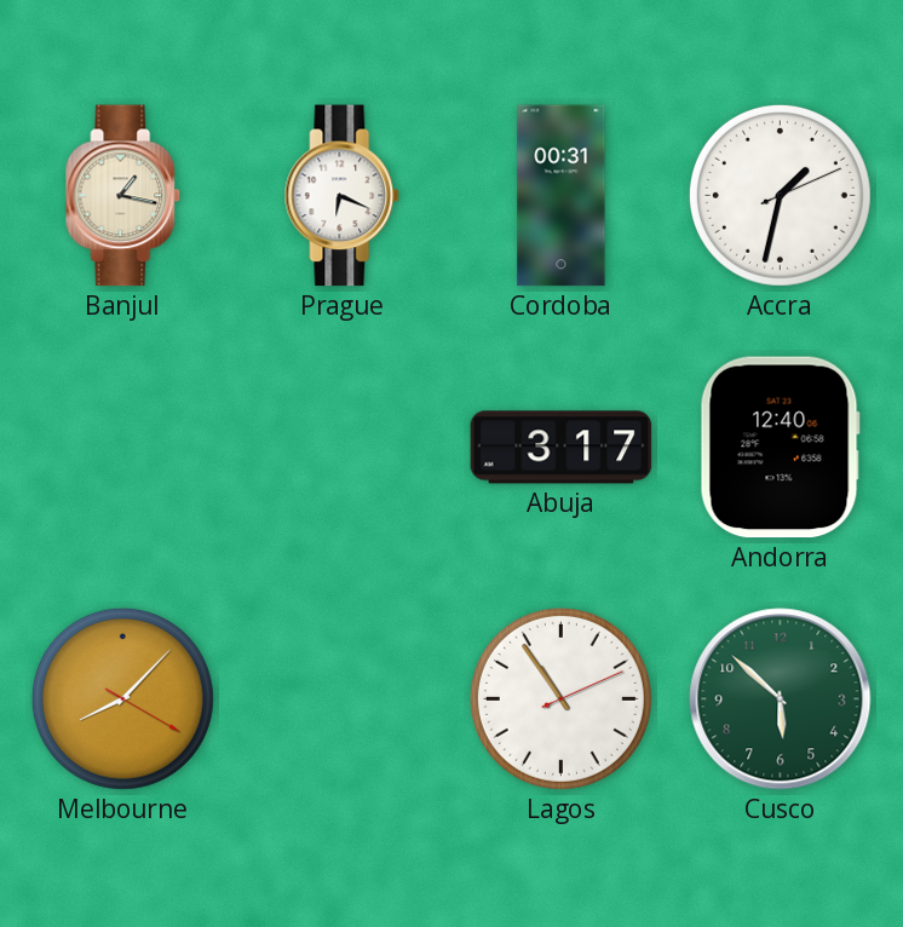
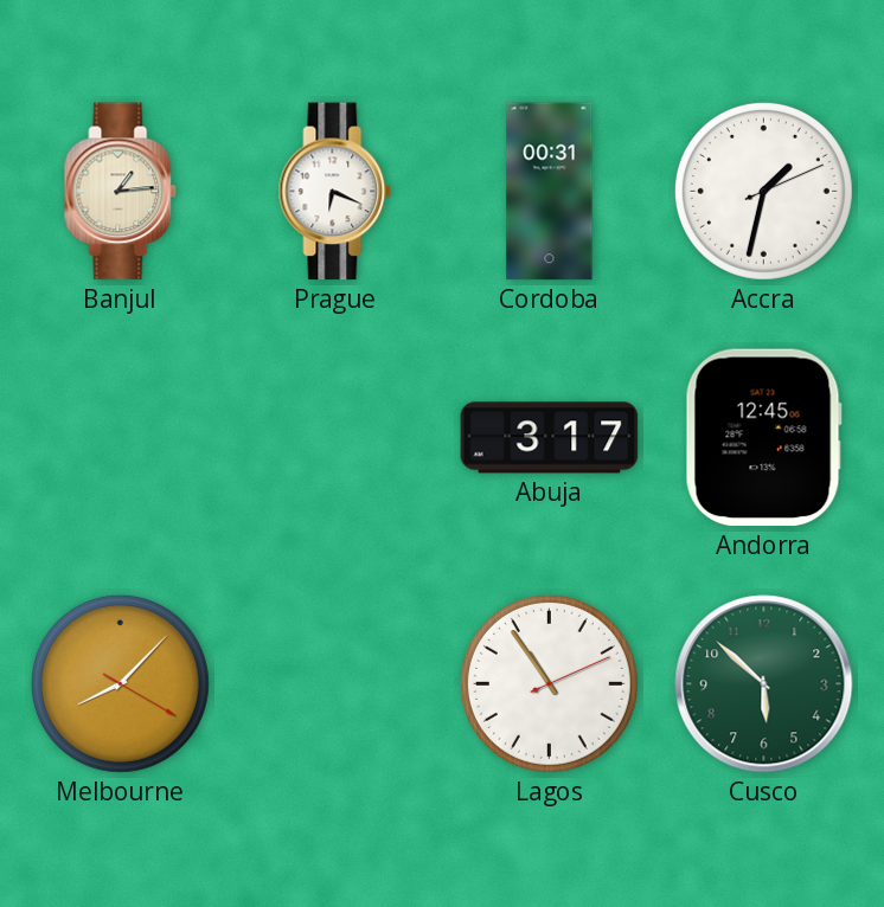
Banjul: 1:17 -> 1:14
Andorra: 12:40 -> 12:45
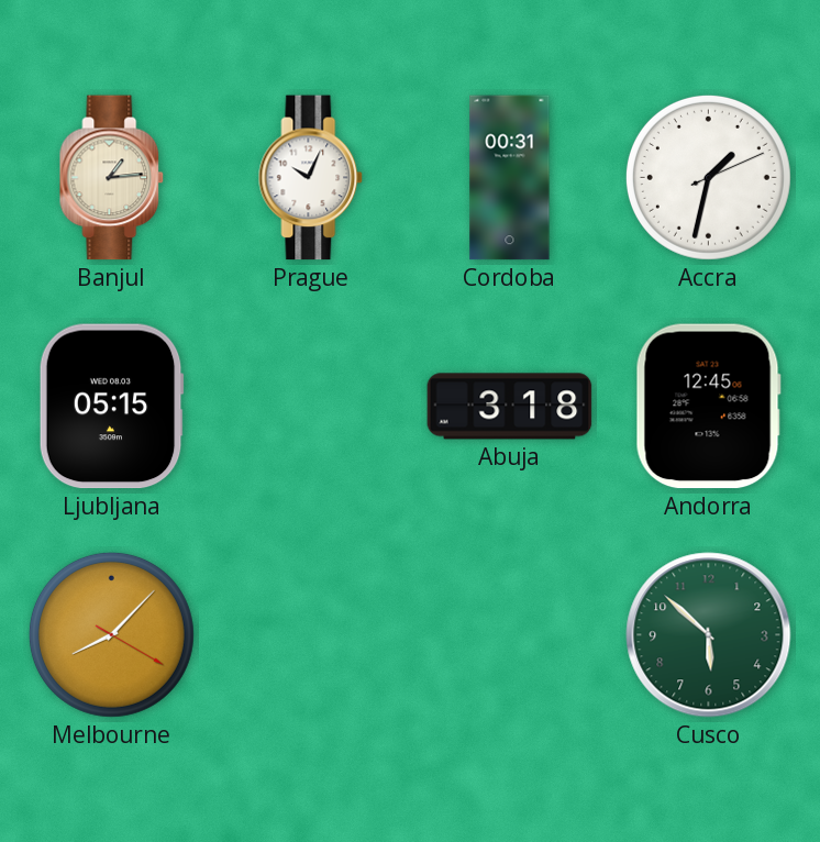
Prague: 6:19 -> 10:04
Ljubljana: none -> 05:15
Abuja: 3:17 -> 3:18
Lagos: 10:54 -> none
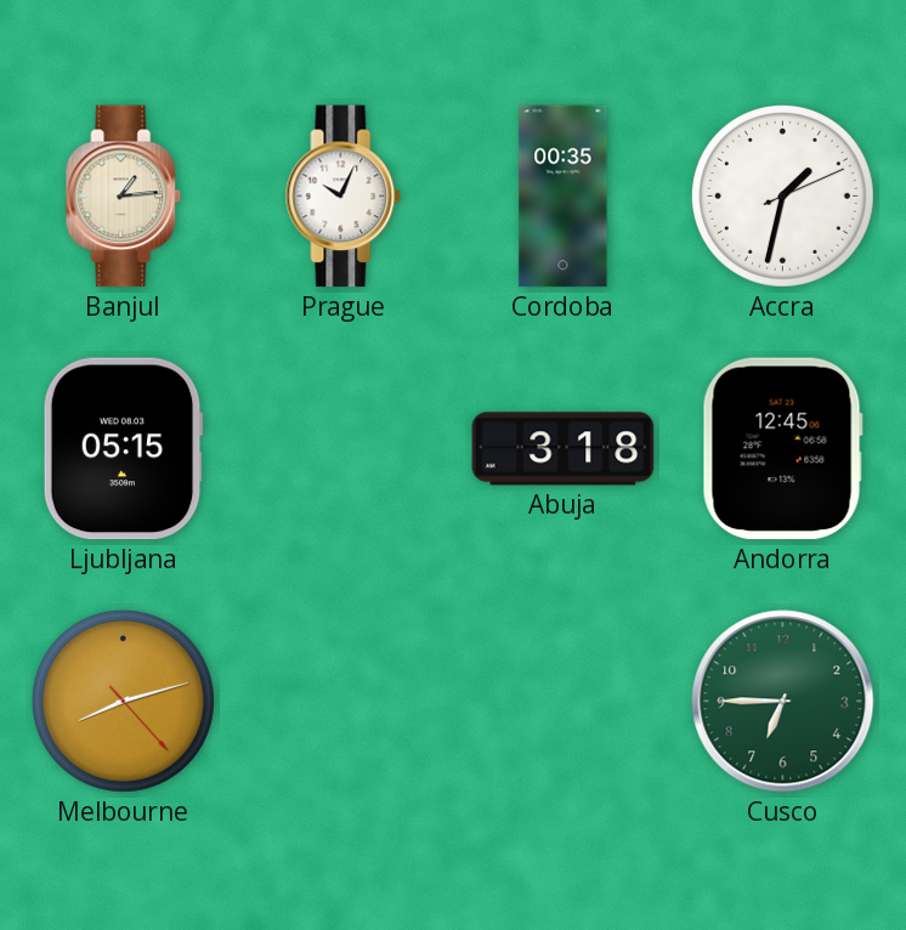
Cordoba: 00:31 -> 00:35
Melbourne: 8:07 -> 8:12
Cusco: 5:52 -> 6:45
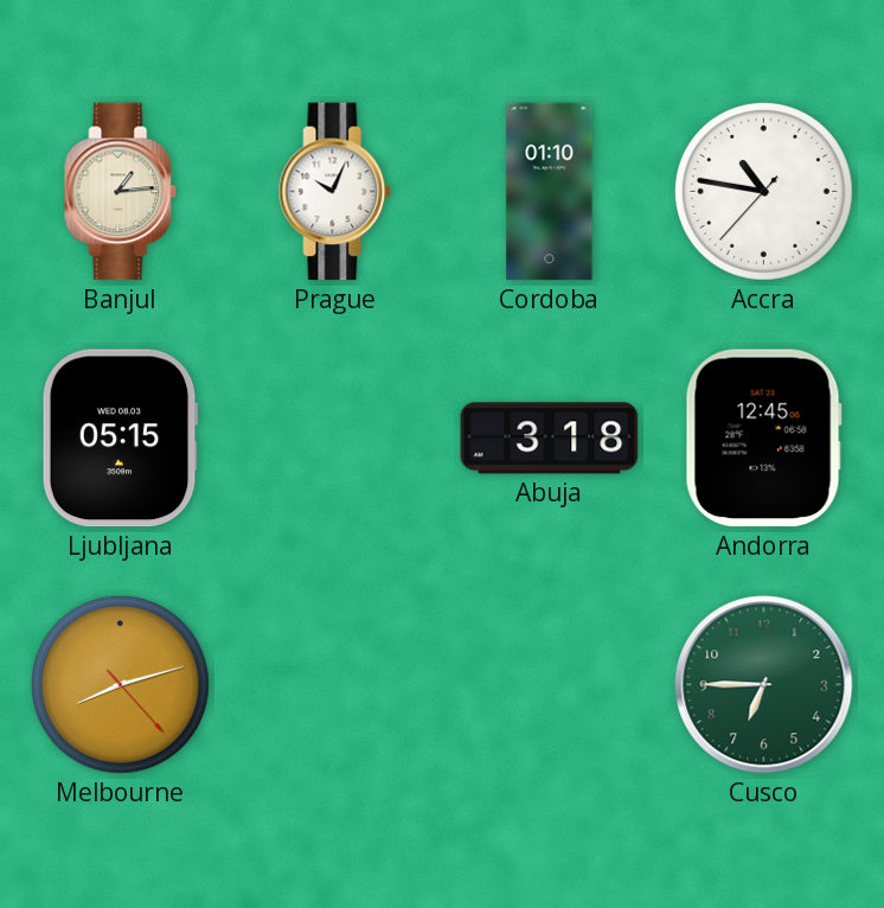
Cordoba: 00:35 -> 01:10
Accra: 1:32 -> 10:46
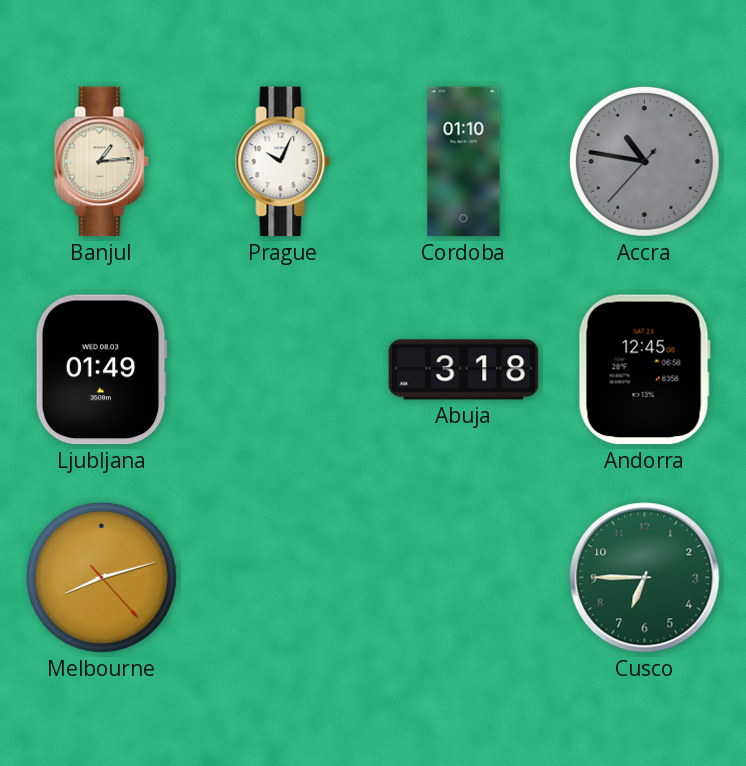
Accra dial: white -> grey
Ljubljana: 05:15 -> 01:49
